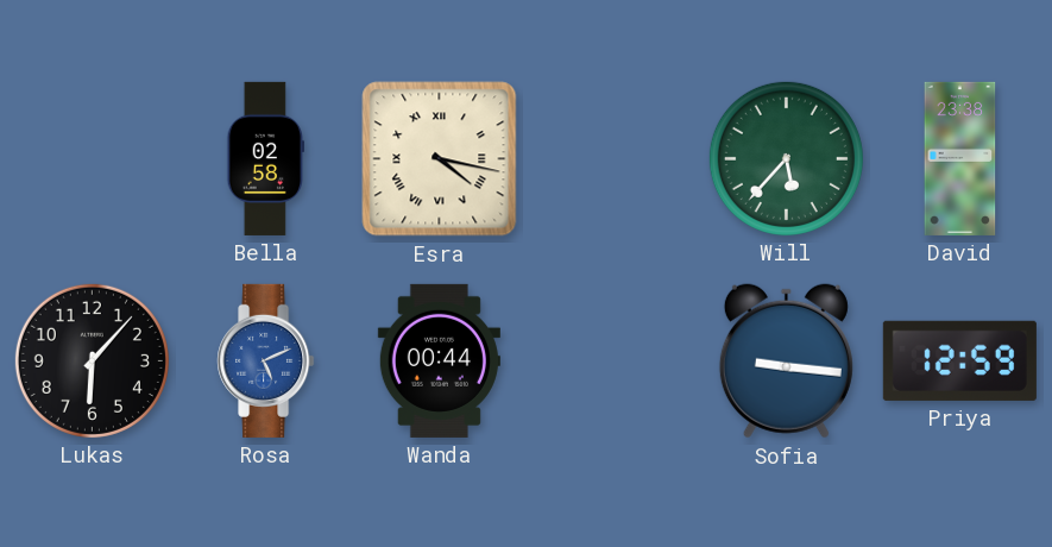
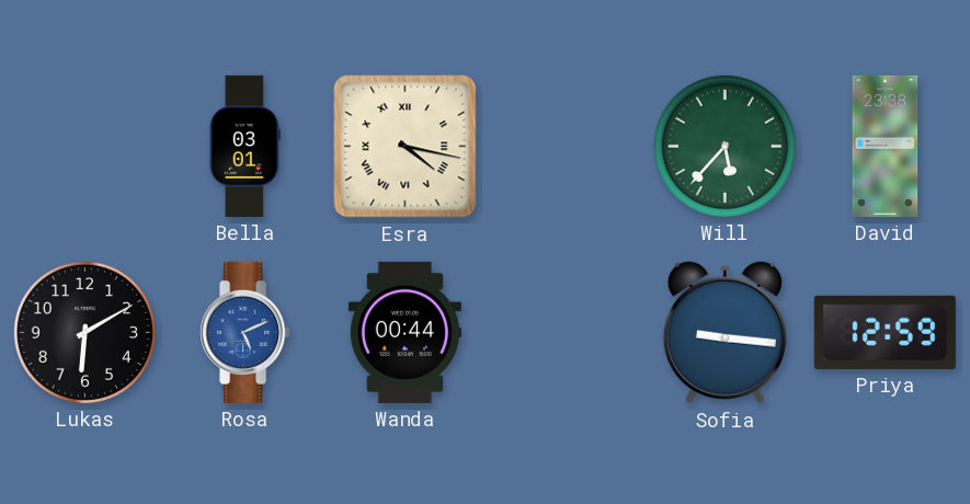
Bella: 02:58 -> 03:01
Lukas: 6:07 -> 6:10
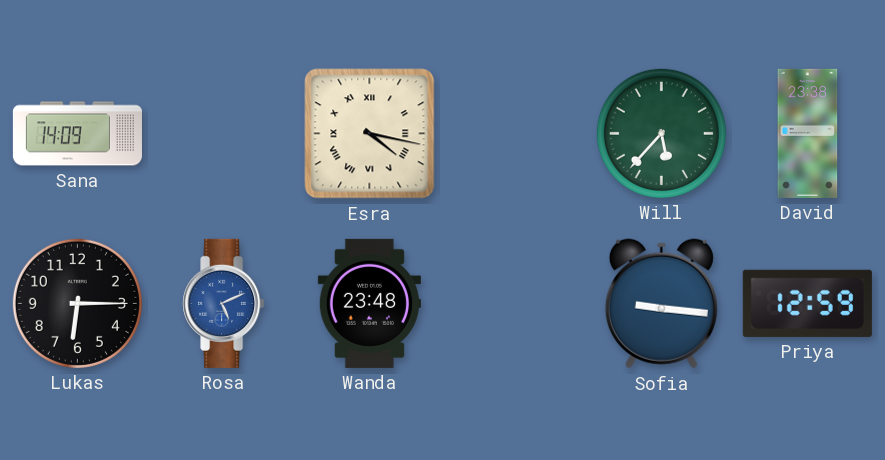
Sana: none -> 14:09
Bella: 03:01 -> none
Lukas: 6:10 -> 6:15
Wanda: 00:44 -> 23:48
